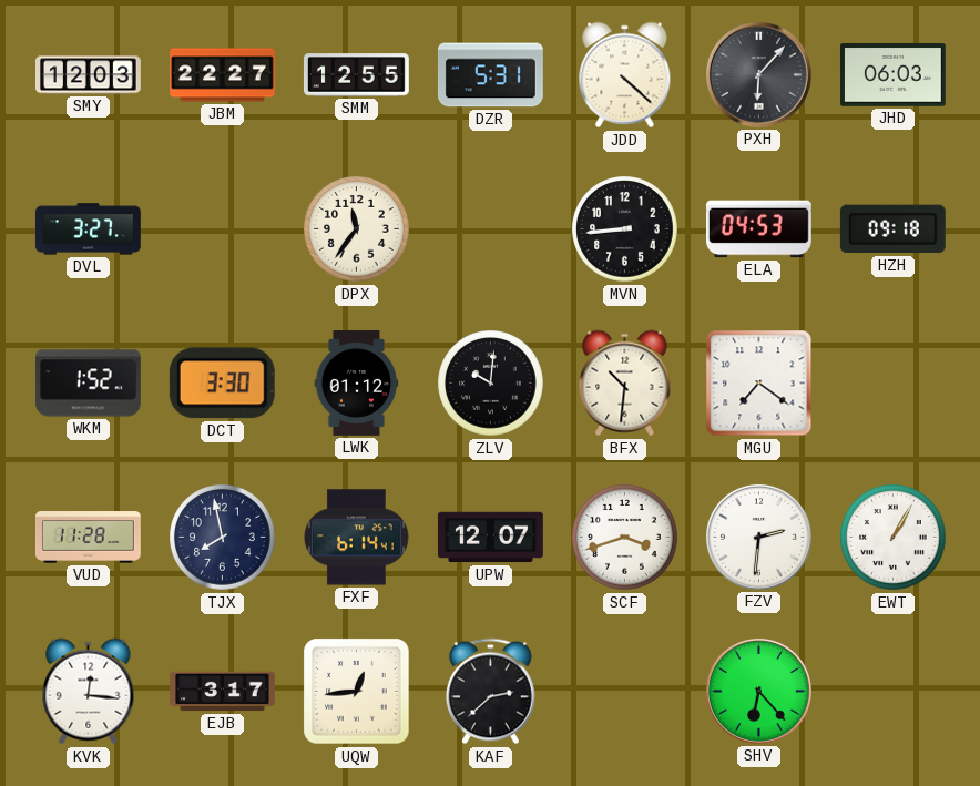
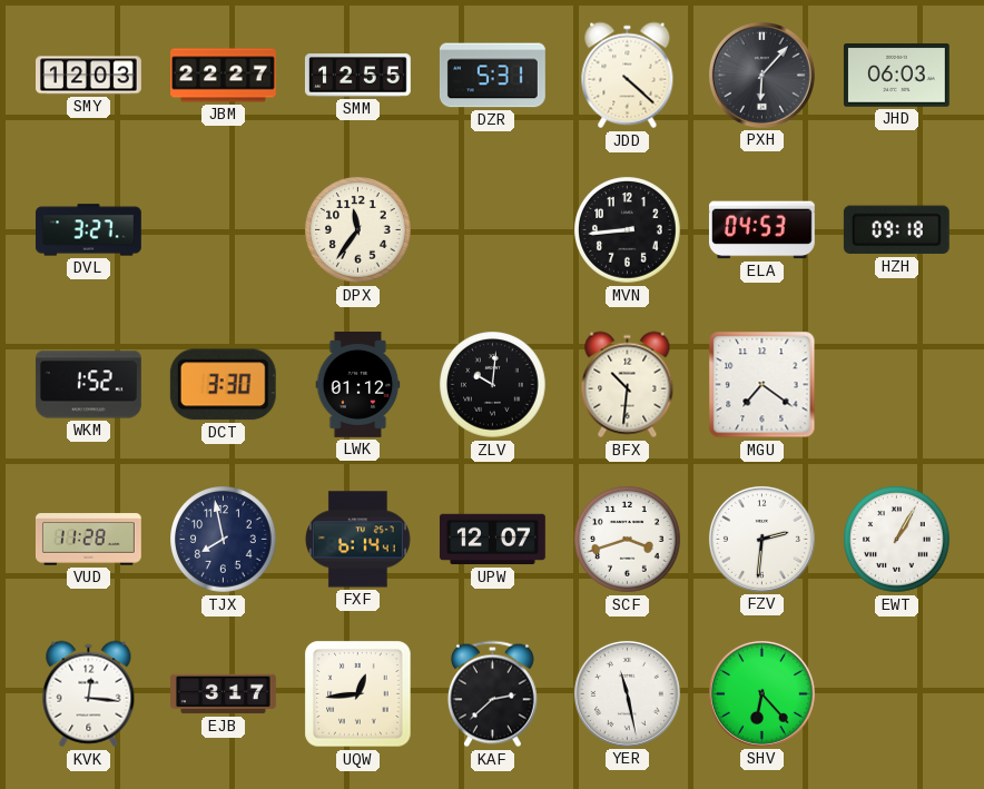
YER: none -> 11:28
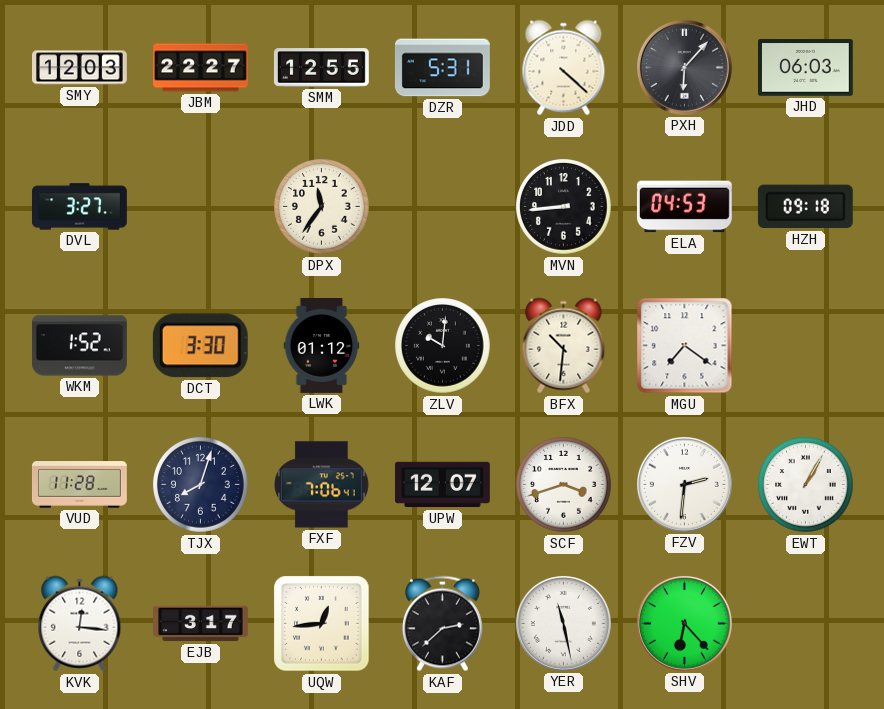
TJX: 7:58 -> 8:03
FXF: 6:14 -> 7:06
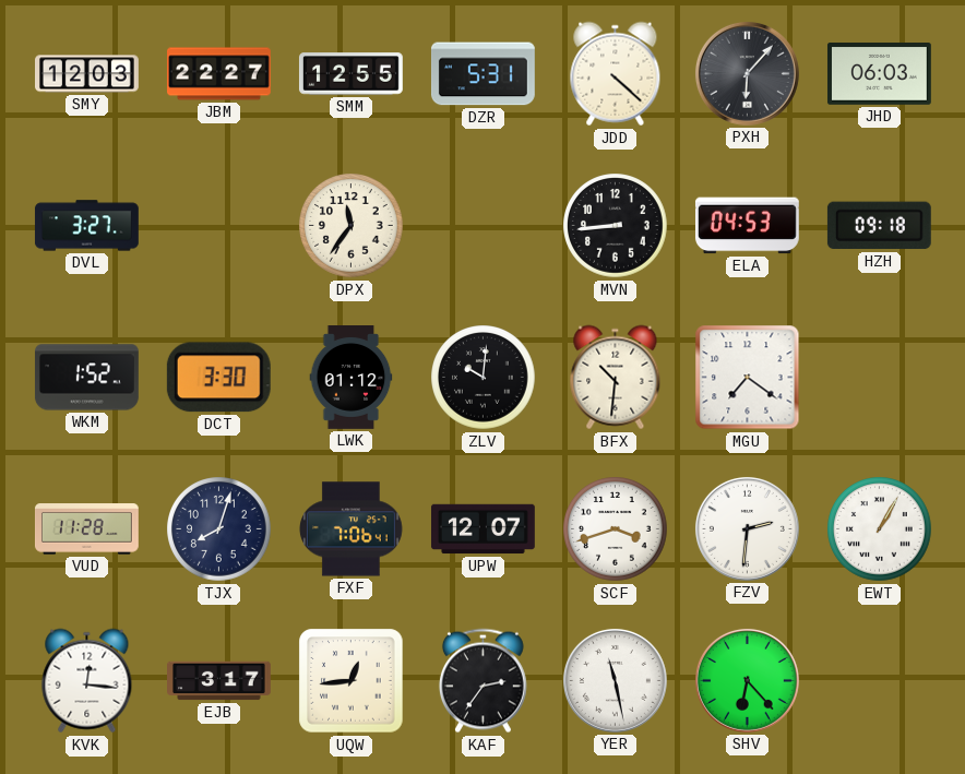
KAF: 2:38 -> 2:36
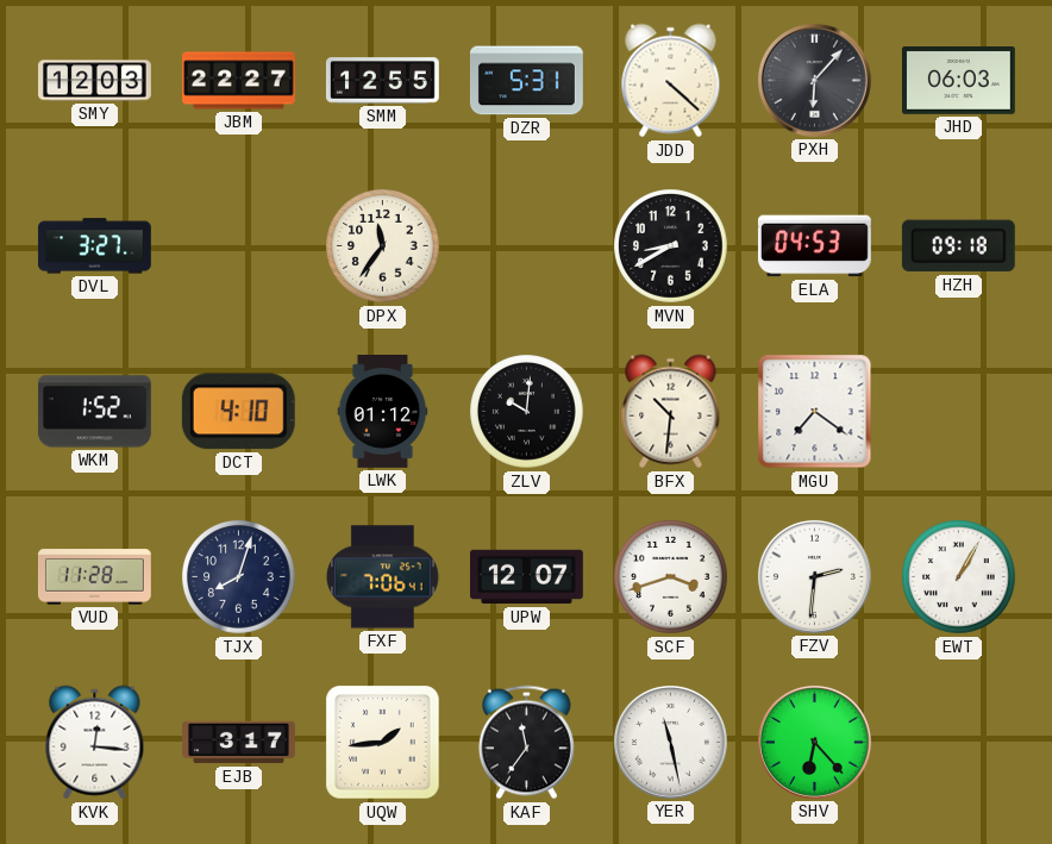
MVN: 8:44 -> 8:40
DCT: 3:30 -> 4:10
UQW: 12:44 -> 1:44
KAF: 2:36 -> 11:36
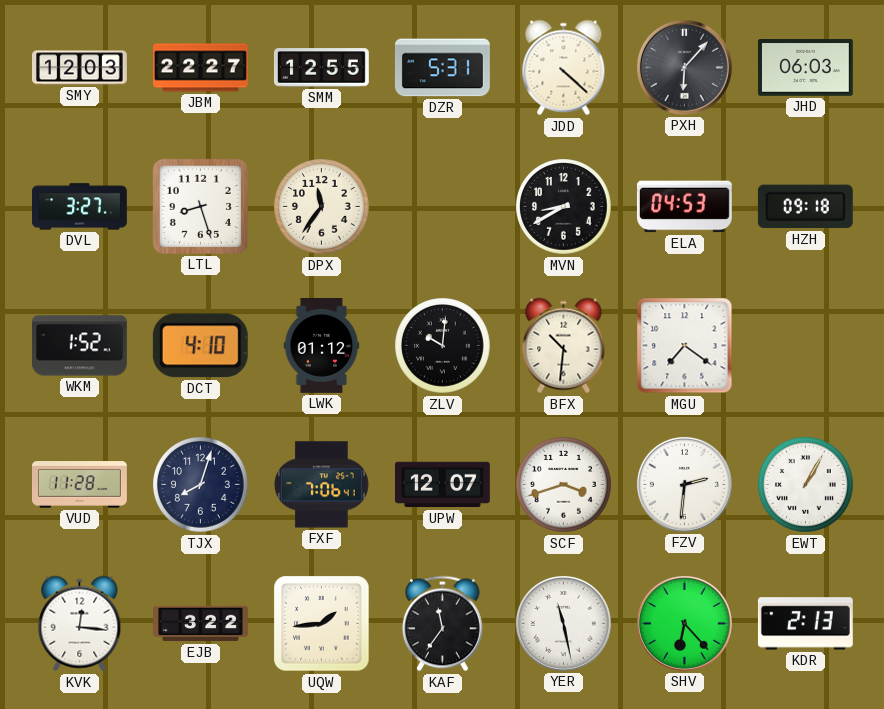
LTL: none -> 8:27
EJB: 3:17 -> 3:22
KDR: none -> 2:13
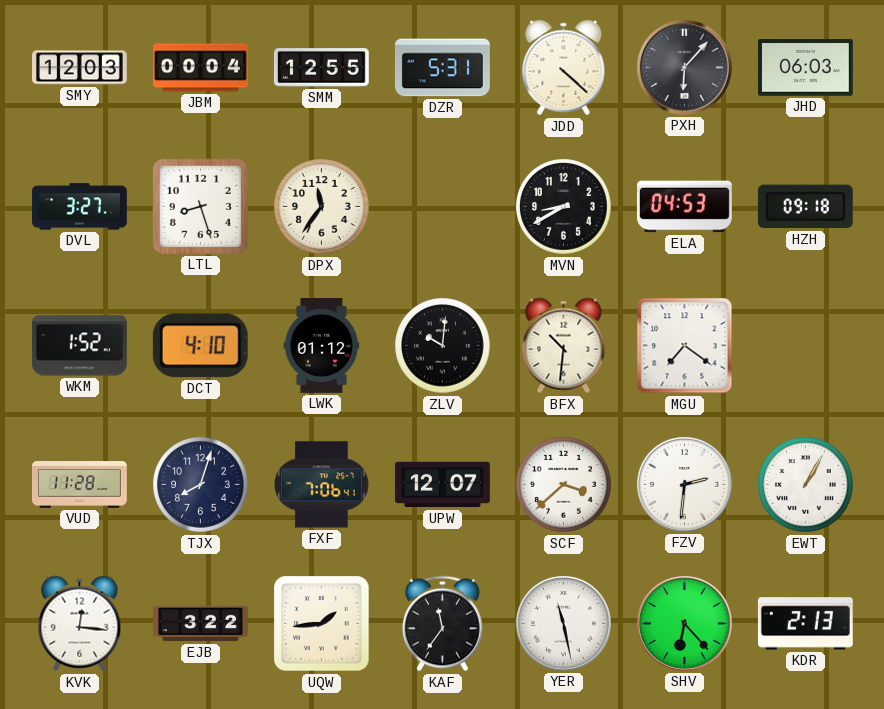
JBM: 22:27 -> 00:04
SCF: 3:42 -> 3:38
